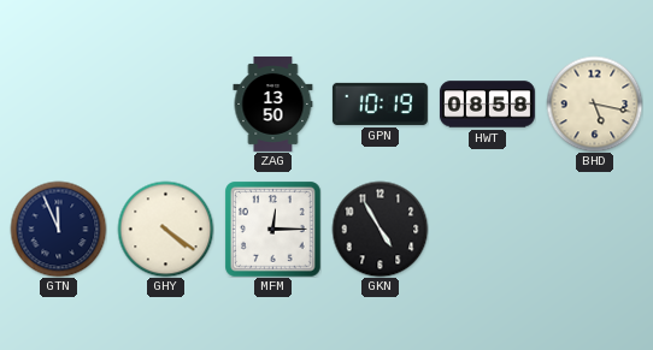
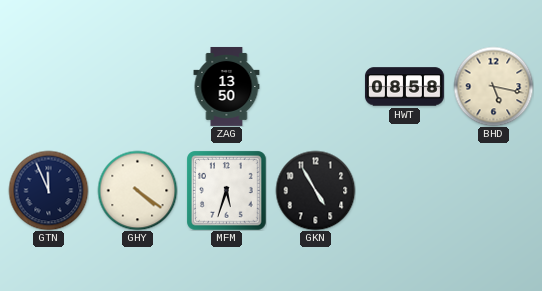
GPN: 10:19 -> none
MFM: 12:15 -> 5:33
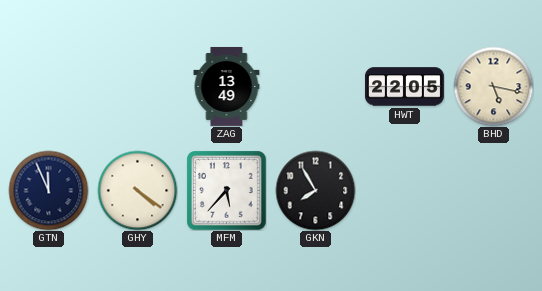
ZAG: 13:50 -> 13:49
HWT: 08:58 -> 22:05
MFM: 5:33 -> 5:37
GKN: 4:55 -> 7:55
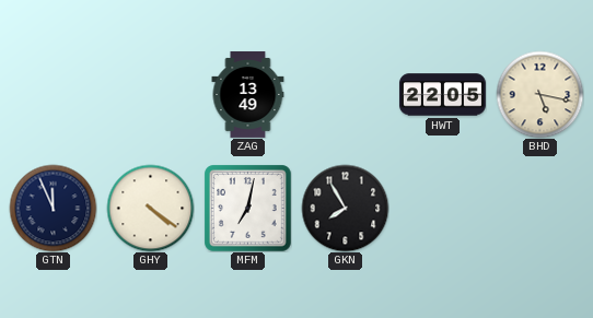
MFM: 5:37 -> 7:02
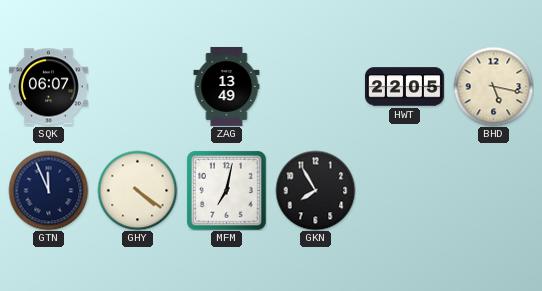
SQK: none -> 06:07
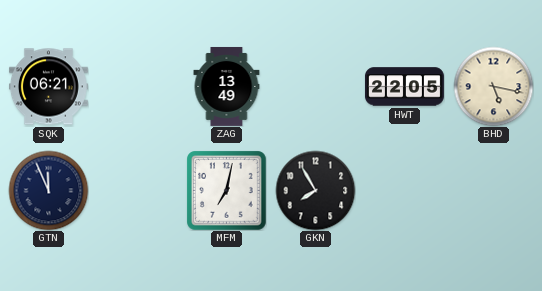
SQK: 06:07 -> 06:21
GHY: 4:21 -> none
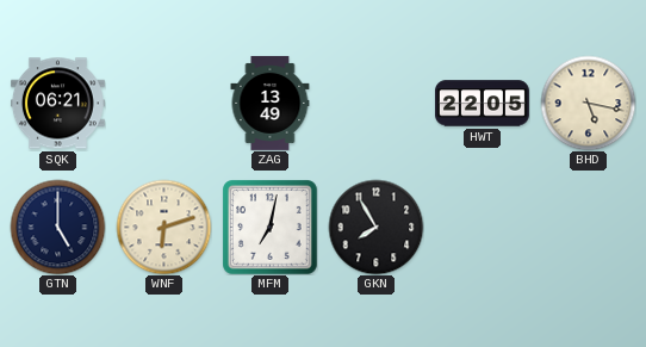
GTN: 11:56 -> 5:00
WNF: none -> 6:12
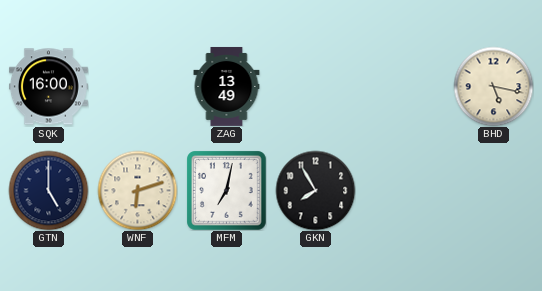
SQK: 06:21 -> 16:00
HWT: 22:05 -> none
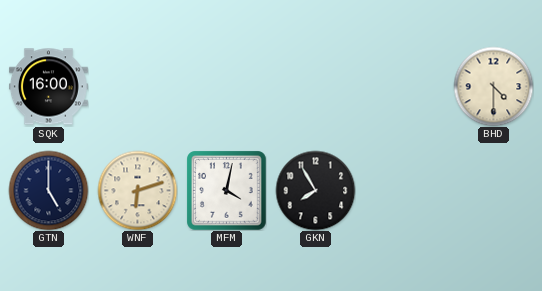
ZAG: 13:49 -> none
BHD: 5:17 -> 4:30
MFM: 7:02 -> 4:02
